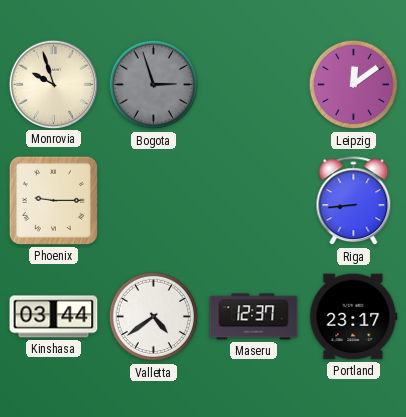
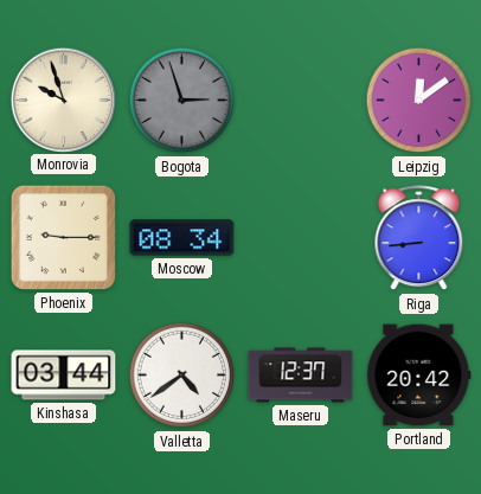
Moscow: none -> 08:34
Portland: 23:17 -> 20:42
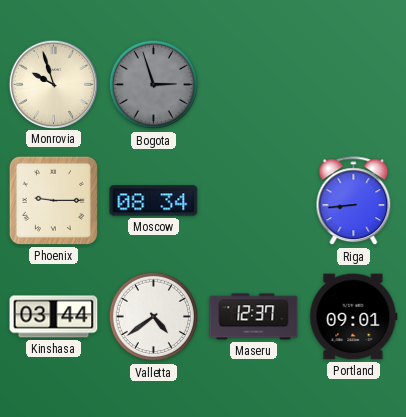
Leipzig: 12:09 -> none
Portland: 20:42 -> 09:01
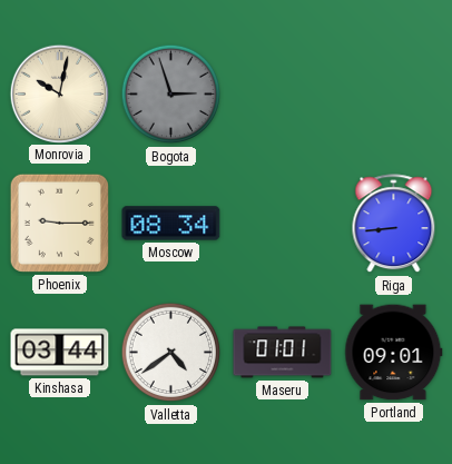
Monrovia: 9:57 -> 10:02
Maseru: 12:37 -> 01:01
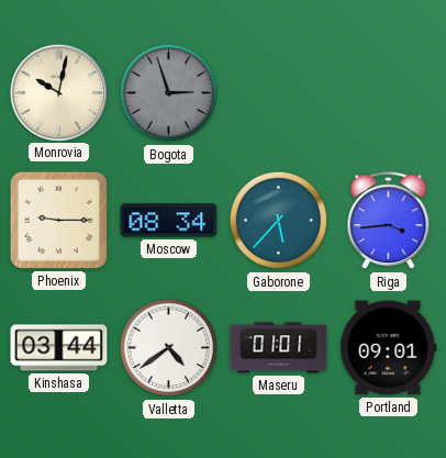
Gaborone: none -> 5:37
Riga: 8:44 -> 3:44
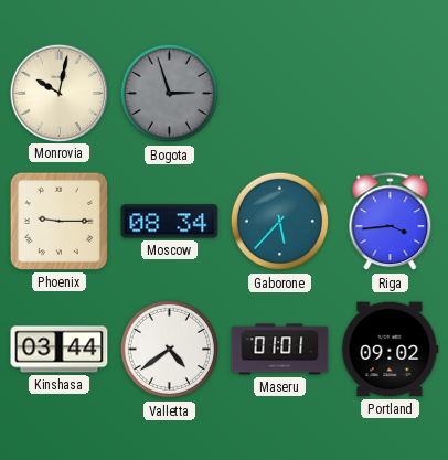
Portland: 09:01 -> 09:02
